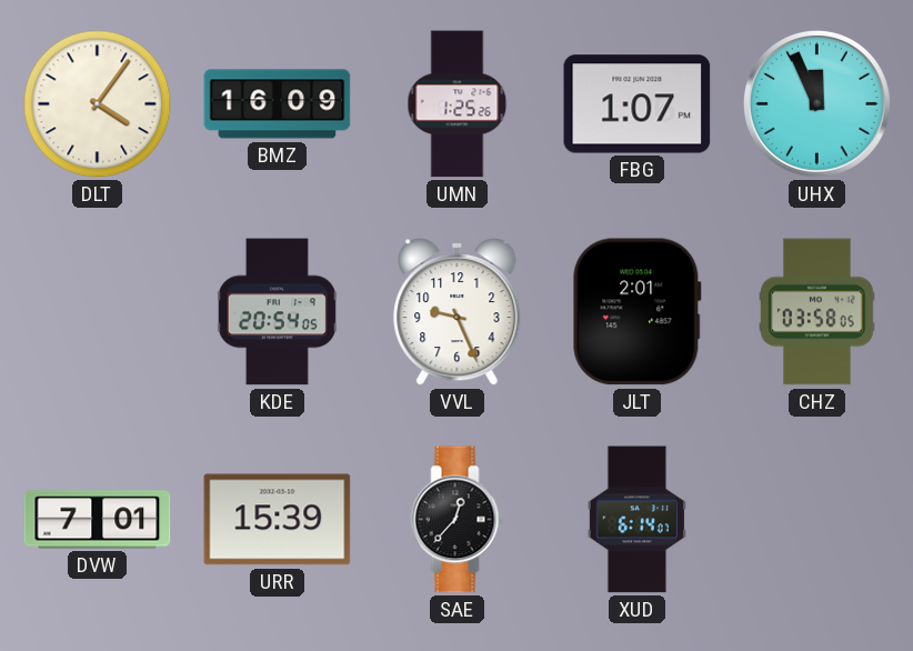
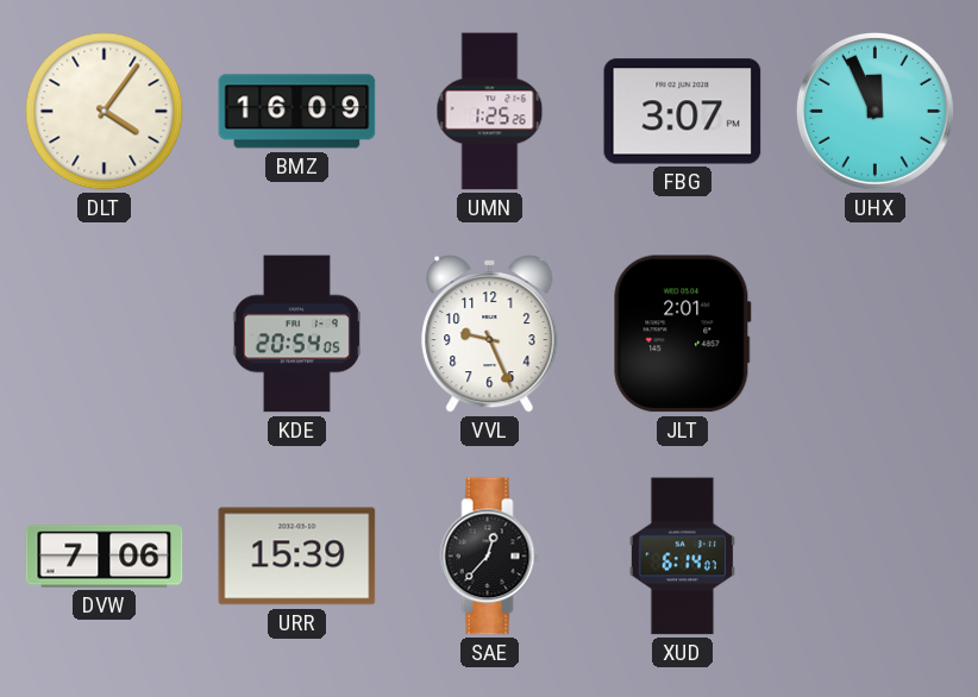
FBG: 1:07 -> 3:07
CHZ: 03:58 -> none
DVW: 7:01 -> 7:06
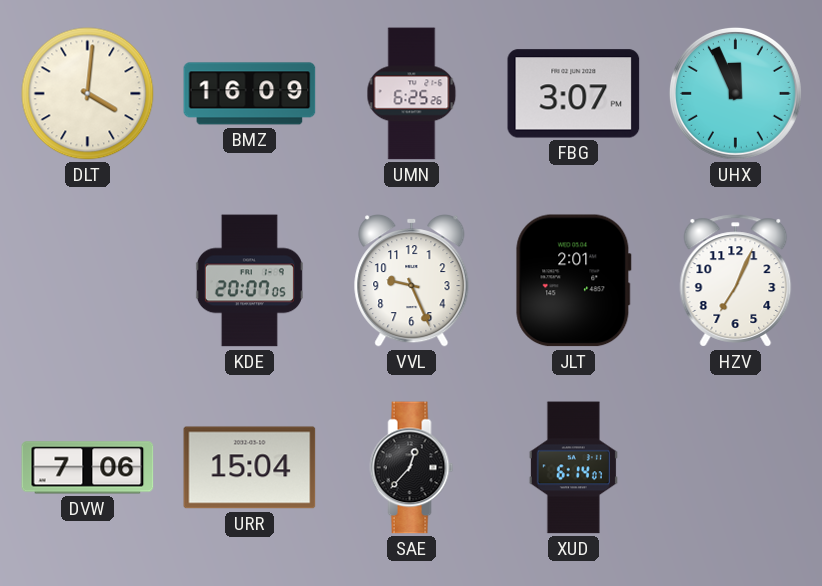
DLT: 4:06 -> 4:01
UMN: 1:25 -> 6:25
KDE: 20:54 -> 20:07
HZV: none -> 7:04
URR: 15:39 -> 15:04
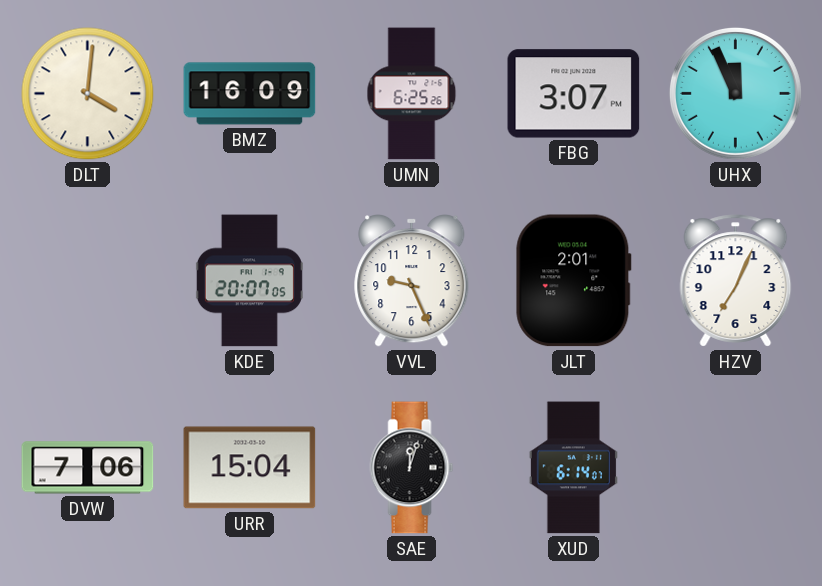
SAE: 12:37 -> 12:03
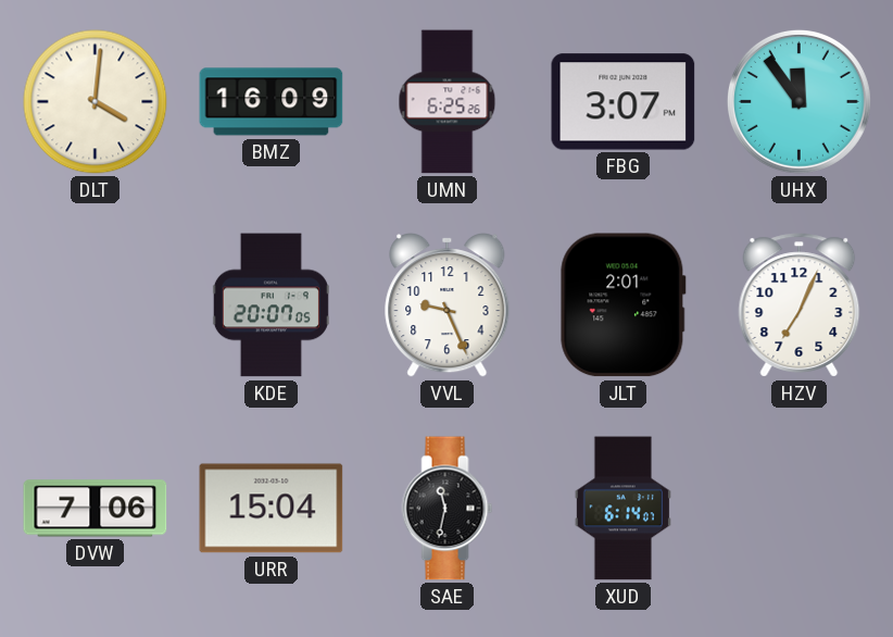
UHX: 11:56 -> 11:54
SAE: 12:03 -> 11:32
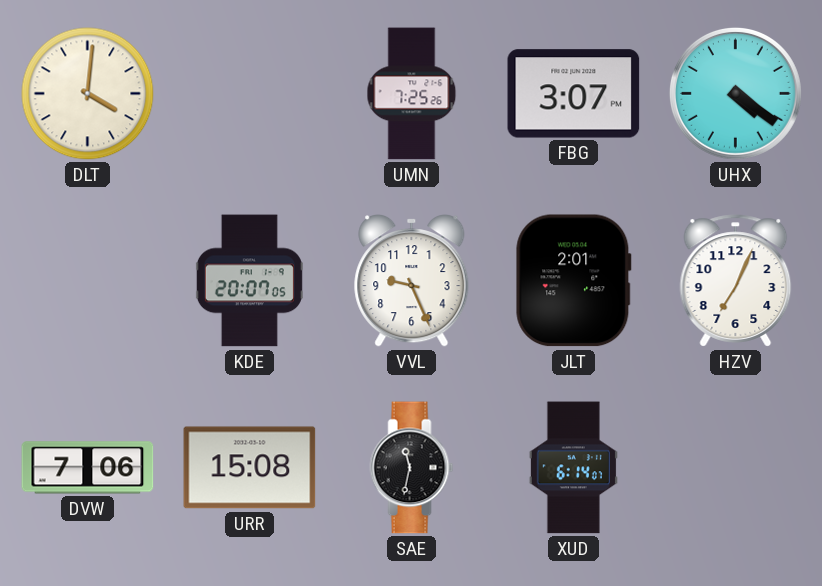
BMZ: 16:09 -> none
UMN: 6:25 -> 7:25
UHX: 11:54 -> 4:21
URR: 15:04 -> 15:08
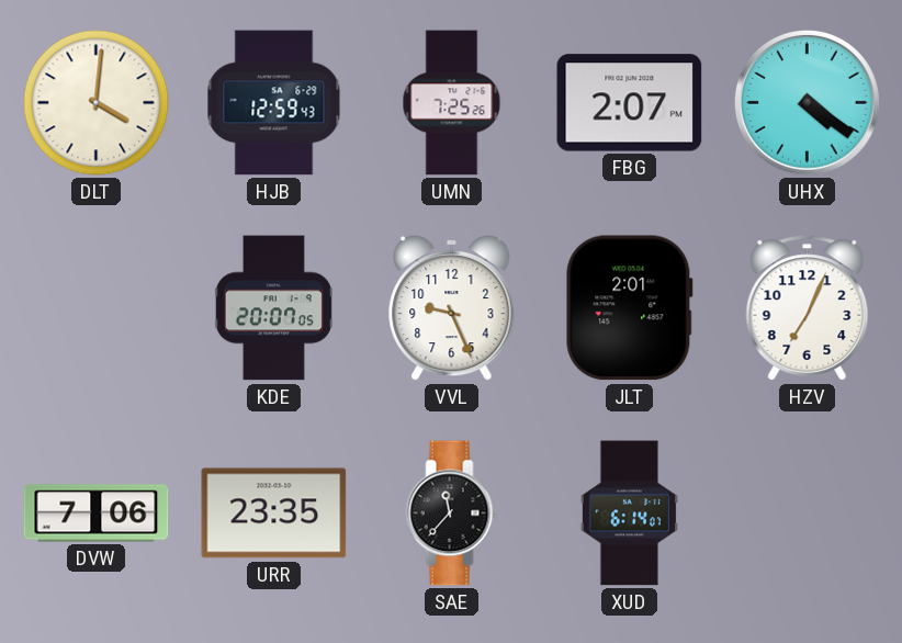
HJB: none -> 12:59
FBG: 3:07 -> 2:07
URR: 15:08 -> 23:35
SAE: 11:32 -> 11:37
